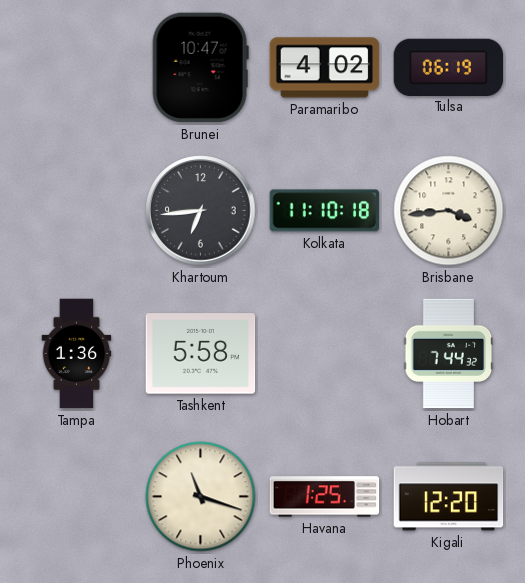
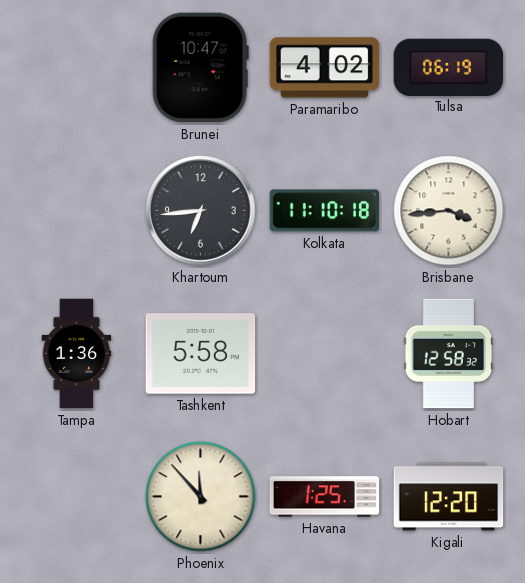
Hobart: 7:44 -> 12:58
Phoenix: 11:18 -> 11:53
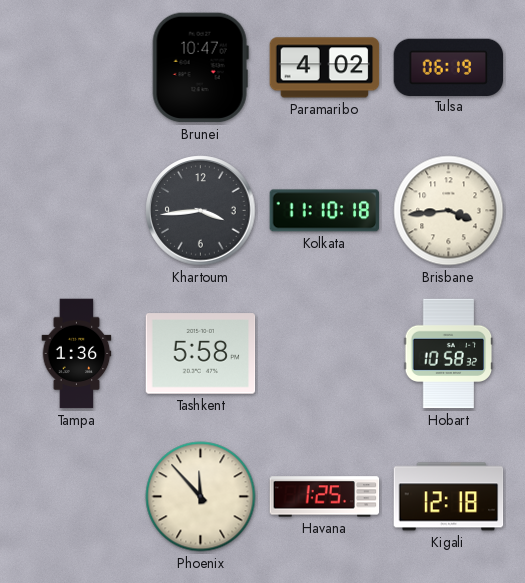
Khartoum: 6:44 -> 3:44
Hobart: 12:58 -> 10:58
Kigali: 12:20 -> 12:18
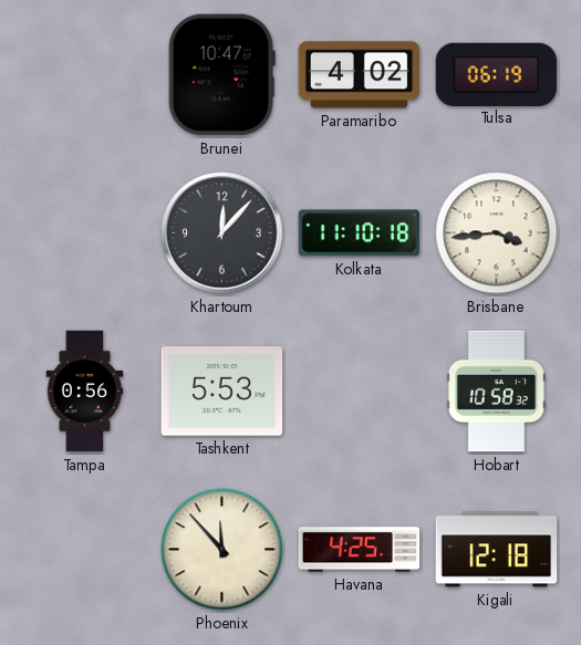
Khartoum: 3:44 -> 12:07
Tampa: 1:36 -> 0:56
Tashkent: 5:58 -> 5:53
Havana: 1:25 -> 4:25
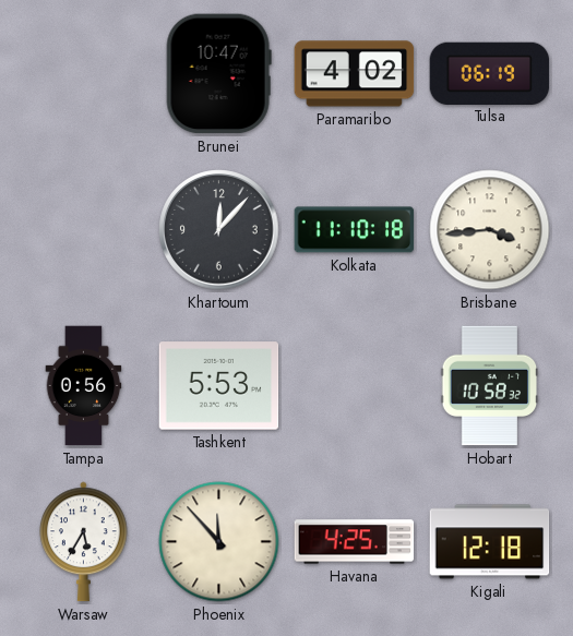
Warsaw: none -> 5:35
